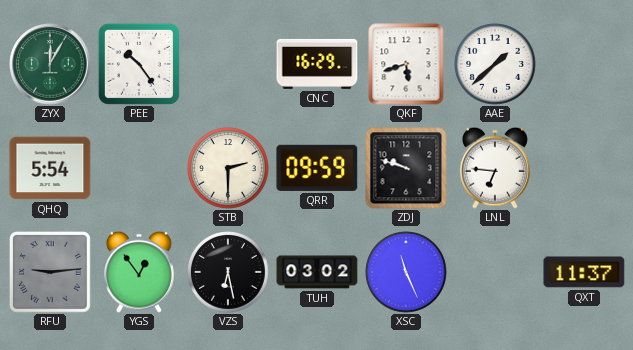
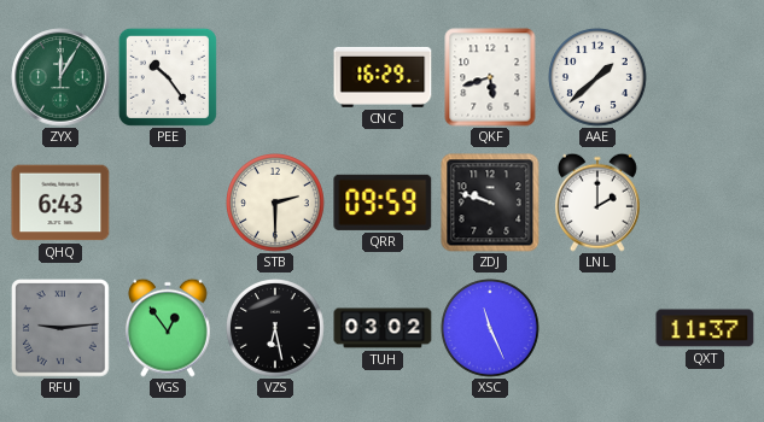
QHQ: 5:54 -> 6:43
LNL: 6:46 -> 2:00
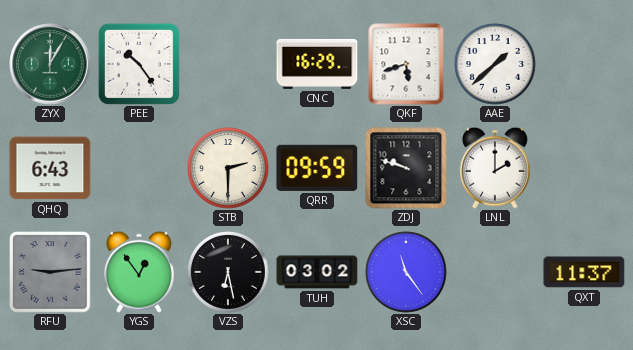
XSC: 11:26 -> 11:24
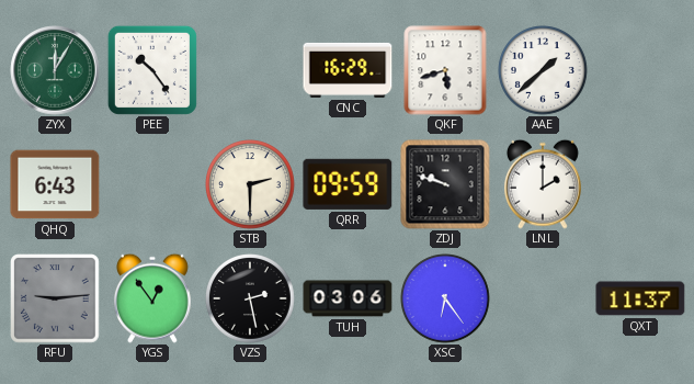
VZS: 6:28 -> 2:28
TUH: 03:02 -> 03:06
XSC: 11:24 -> 6:24
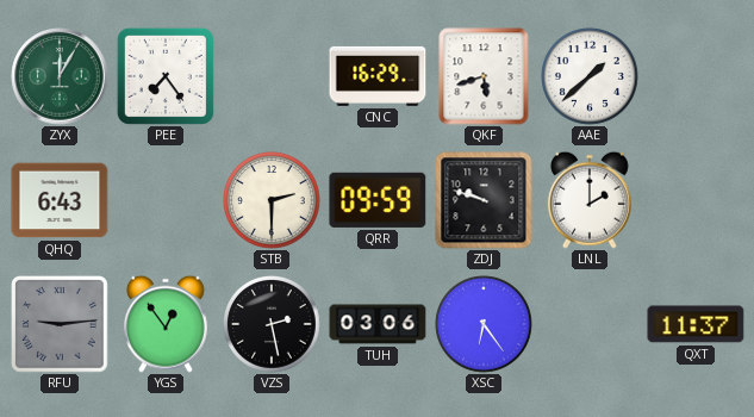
PEE: 10:24 -> 7:24
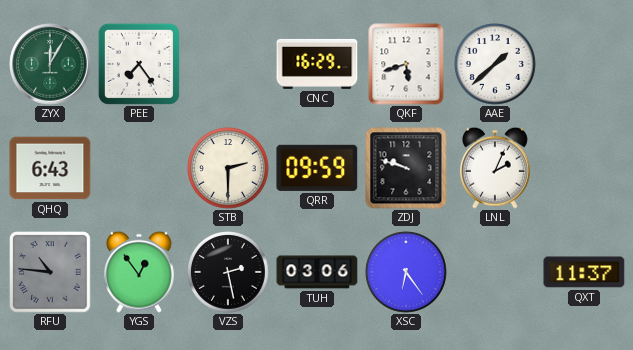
LNL: 2:00 -> 2:04
RFU: 9:14 -> 10:46
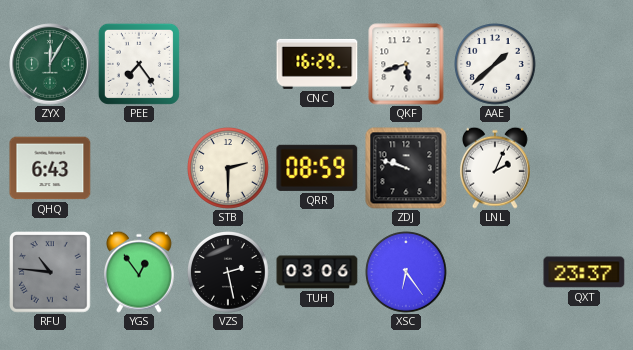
QRR: 09:59 -> 08:59
QXT: 11:37 -> 23:37
